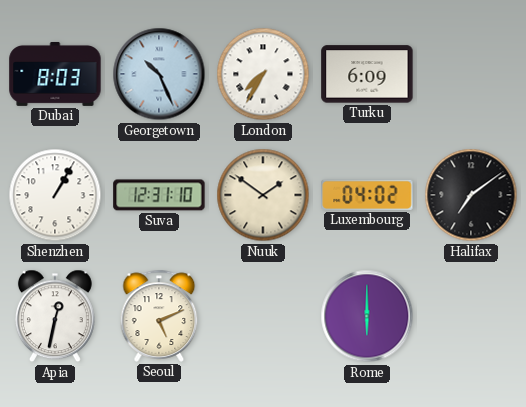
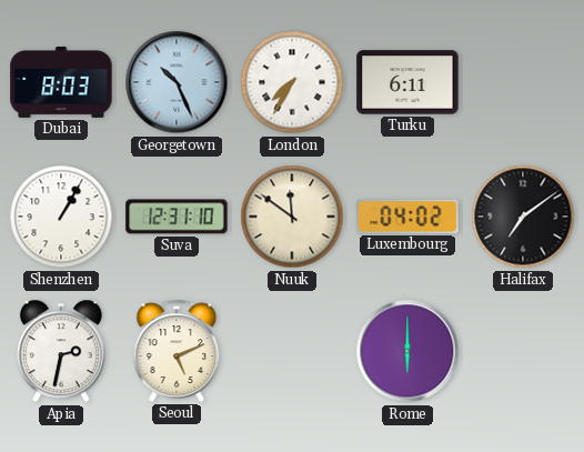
Turku: 6:09 -> 6:11
Nuuk: 1:51 -> 11:51
Apia: 12:32 -> 2:32
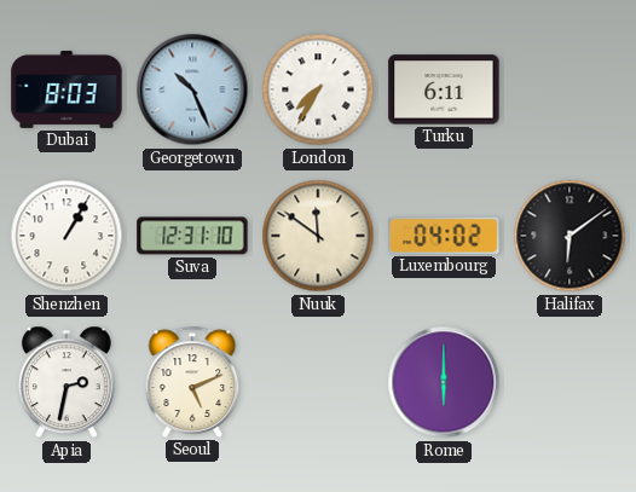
Halifax: 7:09 -> 6:09
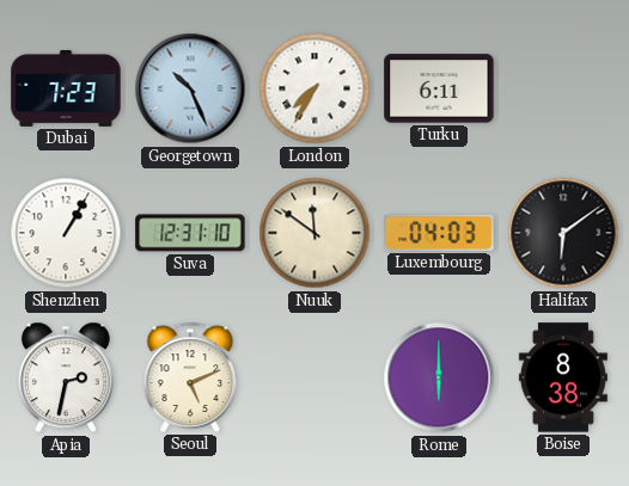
Dubai: 8:03 -> 7:23
Luxembourg: 04:02 -> 04:03
Boise: none -> 8:38
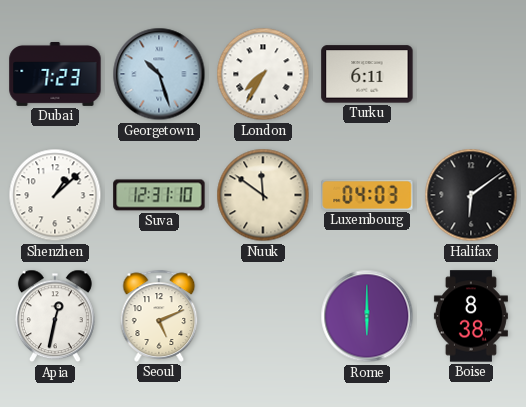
Georgetown: 10:26 -> 10:27
Shenzhen: 1:05 -> 1:08
Apia: 2:32 -> 12:32
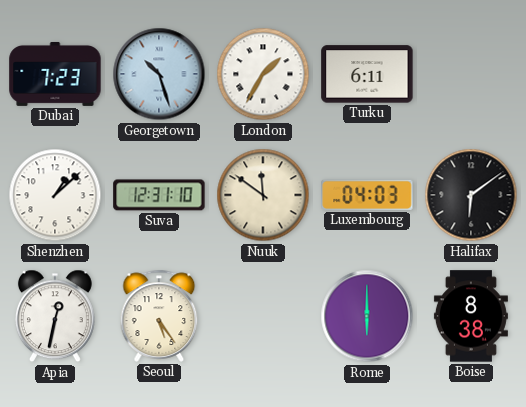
London: 7:35 -> 1:35
Seoul: 5:11 -> 5:24
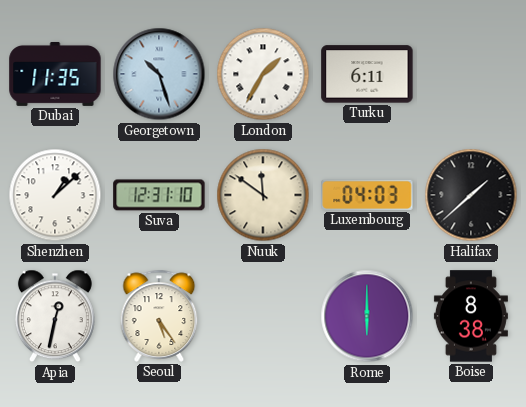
Dubai: 7:23 -> 11:35
Halifax: 6:09 -> 1:38
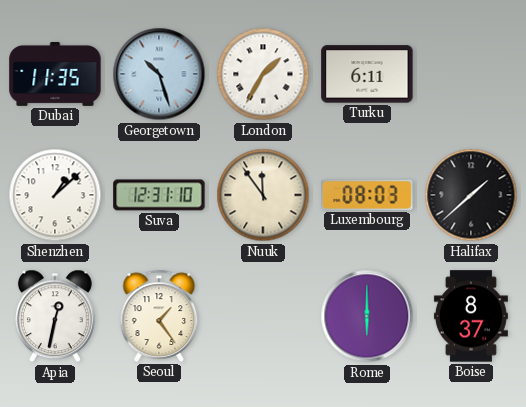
Nuuk: 11:51 -> 11:54
Luxembourg: 04:03 -> 08:03
Seoul: 5:24 -> 1:24
Boise: 8:38 -> 8:37
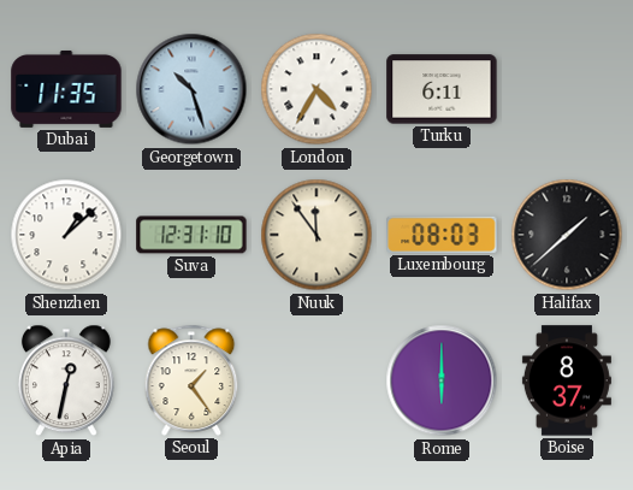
London: 1:35 -> 4:35
